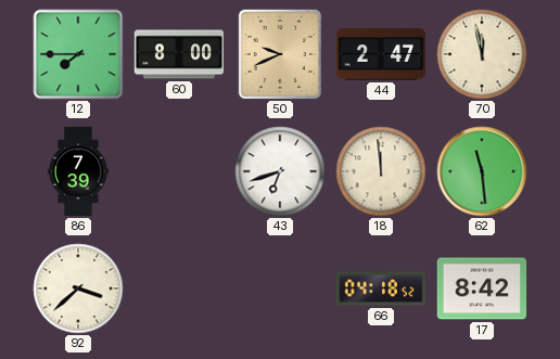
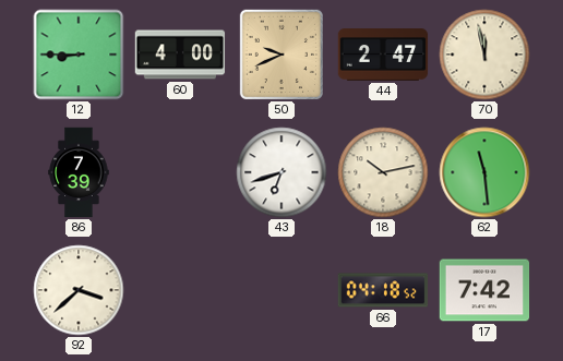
12: 7:45 -> 8:45
60: 8:00 -> 4:00
18: 11:59 -> 10:13
17: 8:42 -> 7:42
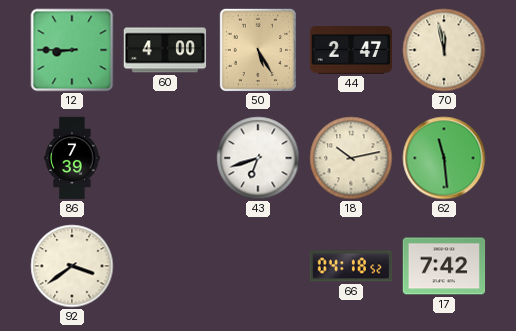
50: 9:41 -> 5:25
92: 3:38 -> 3:39
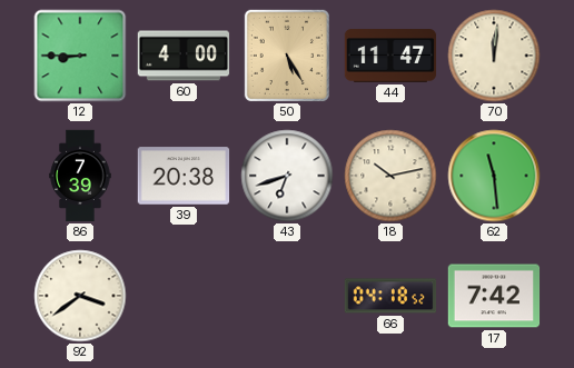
44: 2:47 -> 11:47
70: 11:58 -> 12:01
39: none -> 20:38
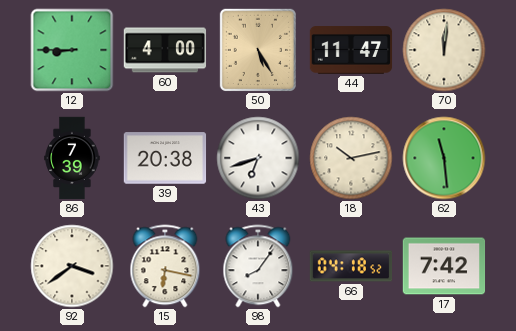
15: none -> 6:17
98: none -> 8:06
